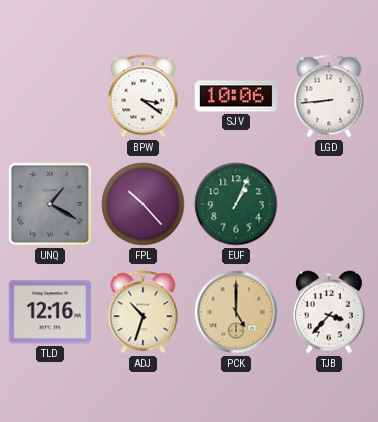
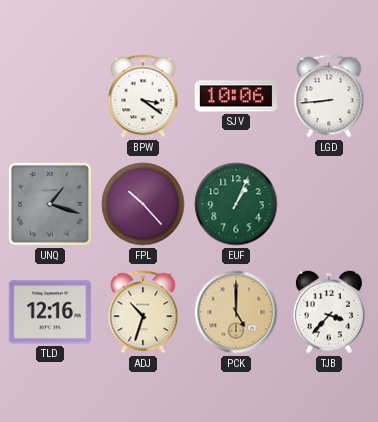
UNQ: 1:20 -> 1:18
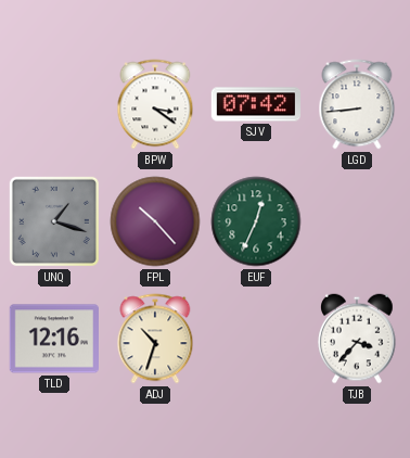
SJV: 10:06 -> 07:42
EUF: 1:04 -> 12:34
PCK: 5:00 -> none
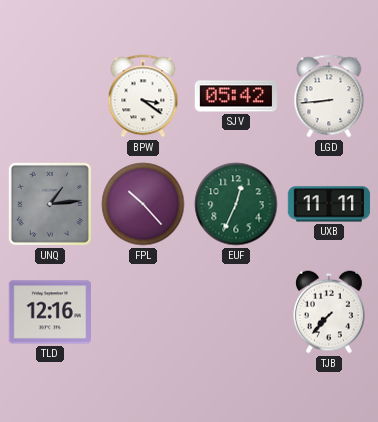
SJV: 07:42 -> 05:42
UNQ: 1:18 -> 1:14
UXB: none -> 11:11
ADJ: 10:33 -> none
TJB: 3:37 -> 7:37
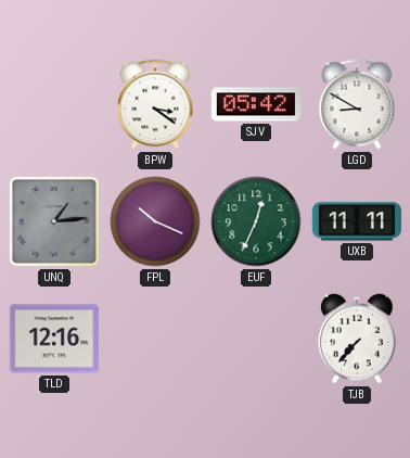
LGD: 8:44 -> 8:50
FPL: 10:23 -> 10:19
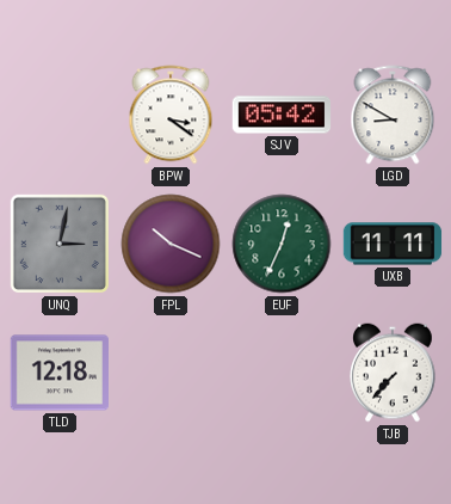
UNQ: 1:14 -> 3:02
TLD: 12:16 -> 12:18
